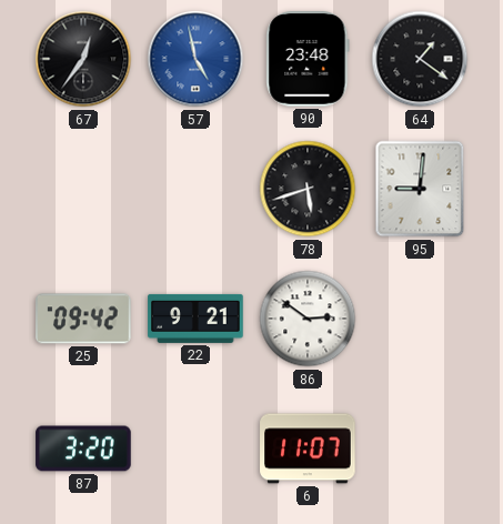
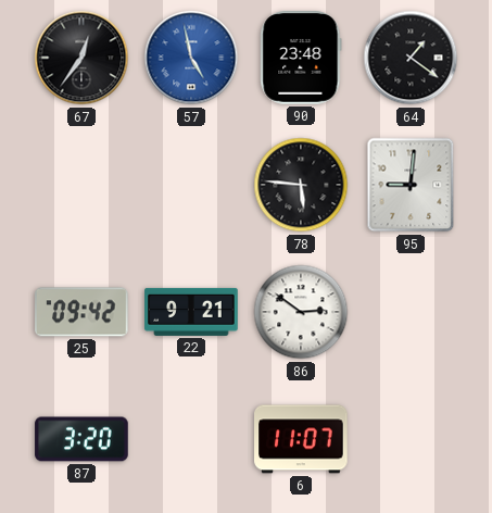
78: 5:42 -> 5:46
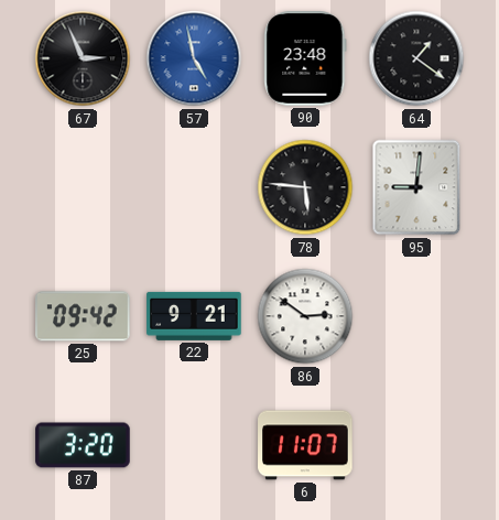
67: 12:36 -> 2:56
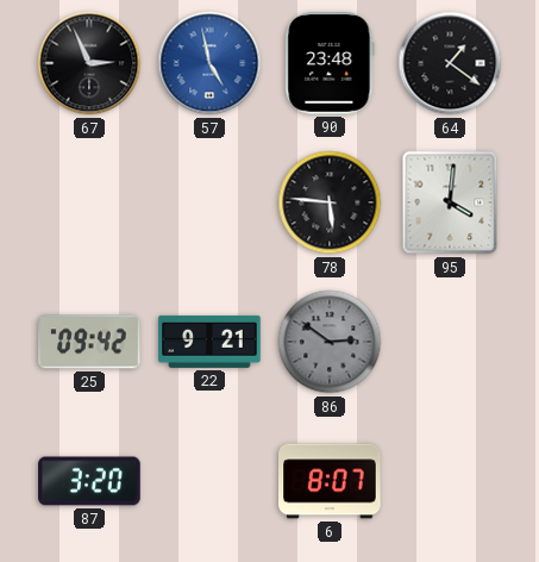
95: 9:01 -> 4:01
86 dial: white -> grey
6: 11:07 -> 8:07
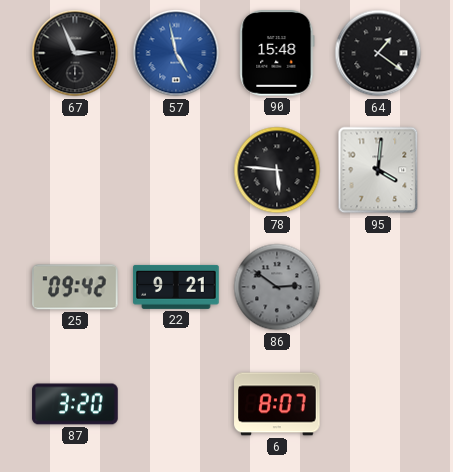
90: 23:48 -> 15:48
